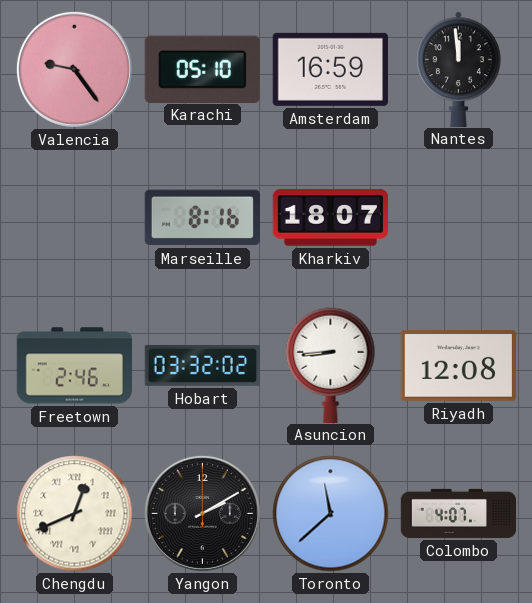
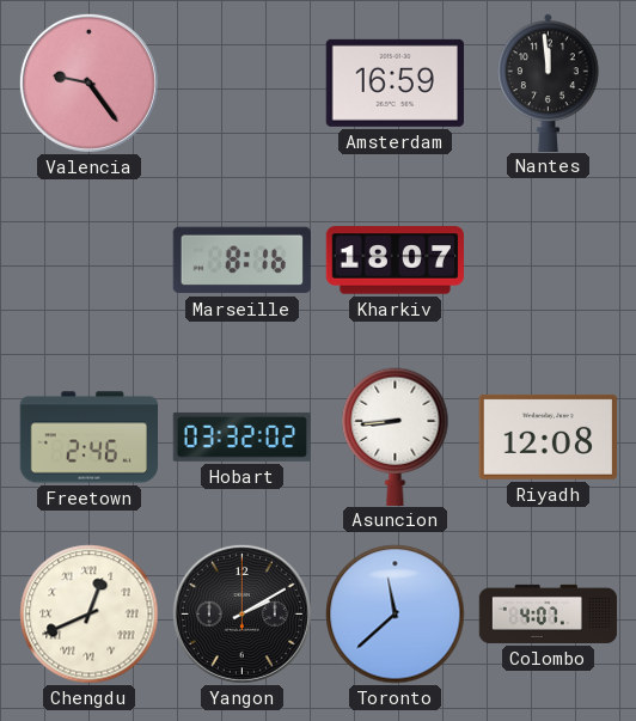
Karachi: 05:10 -> none
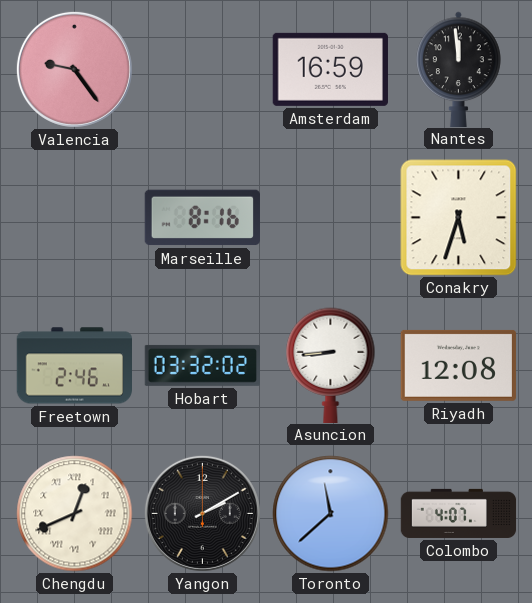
Kharkiv: 18:07 -> none
Conakry: none -> 5:33
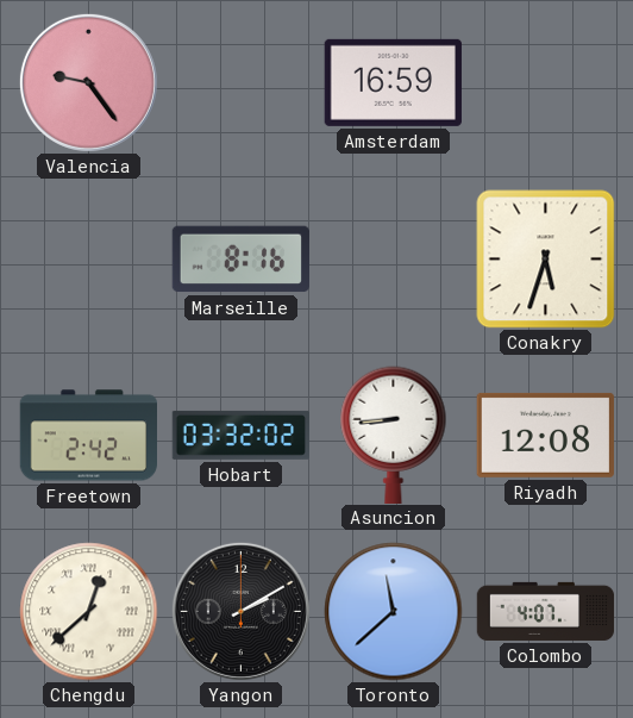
Nantes: 11:59 -> none
Freetown: 2:46 -> 2:42
Chengdu: 12:41 -> 12:38
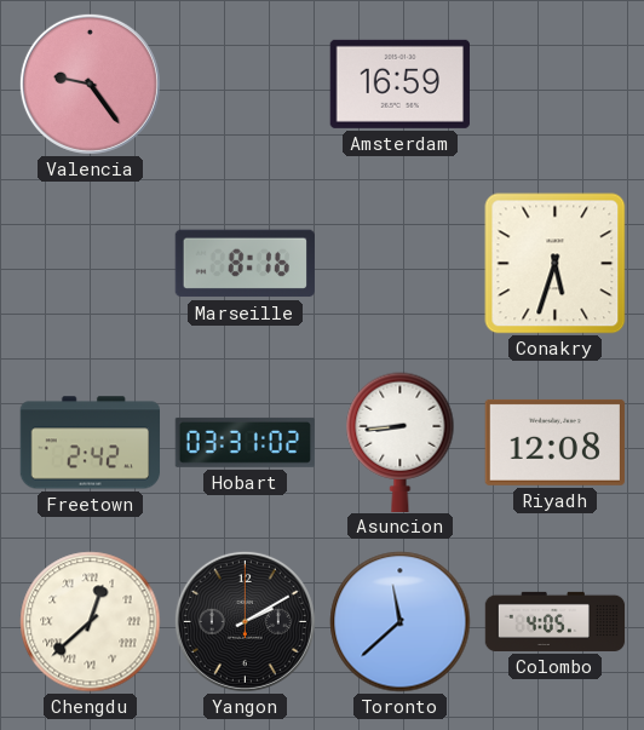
Hobart: 03:32 -> 03:31
Colombo: 4:07 -> 4:05
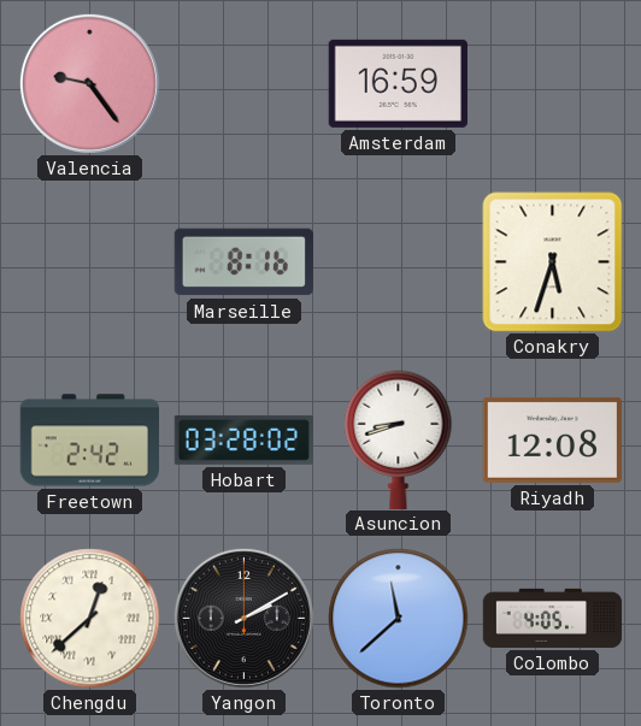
Hobart: 03:31 -> 03:28
Asuncion: 8:44 -> 8:42
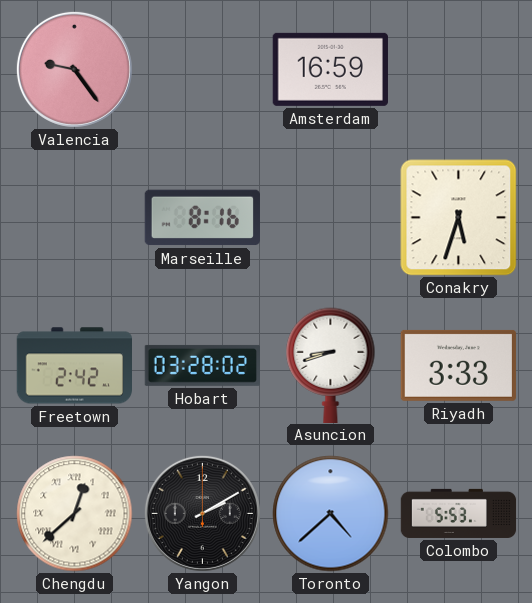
Riyadh: 12:08 -> 3:33
Toronto: 11:38 -> 4:38
Colombo: 4:05 -> 5:53
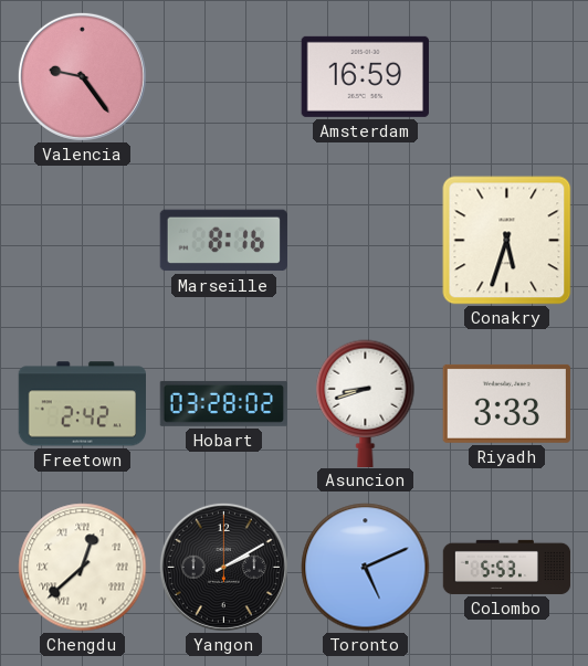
Toronto: 4:38 -> 5:11
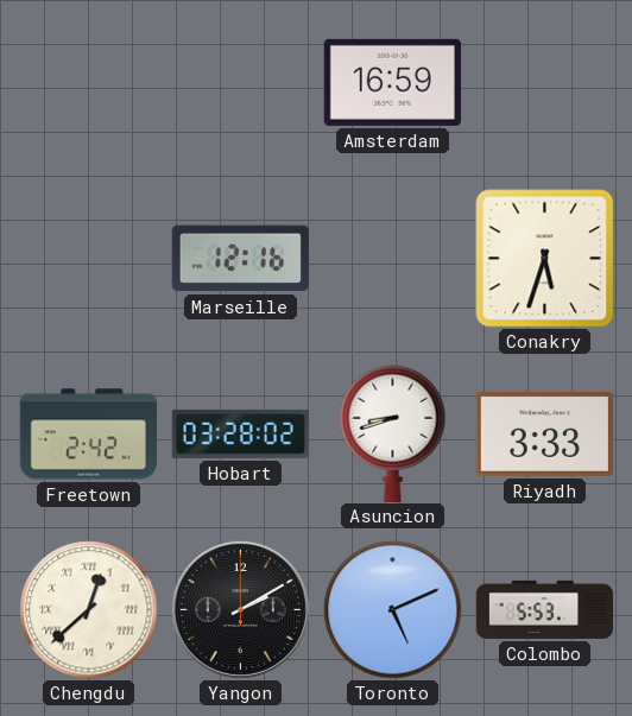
Valencia: 9:24 -> none
Marseille: 8:16 -> 12:16
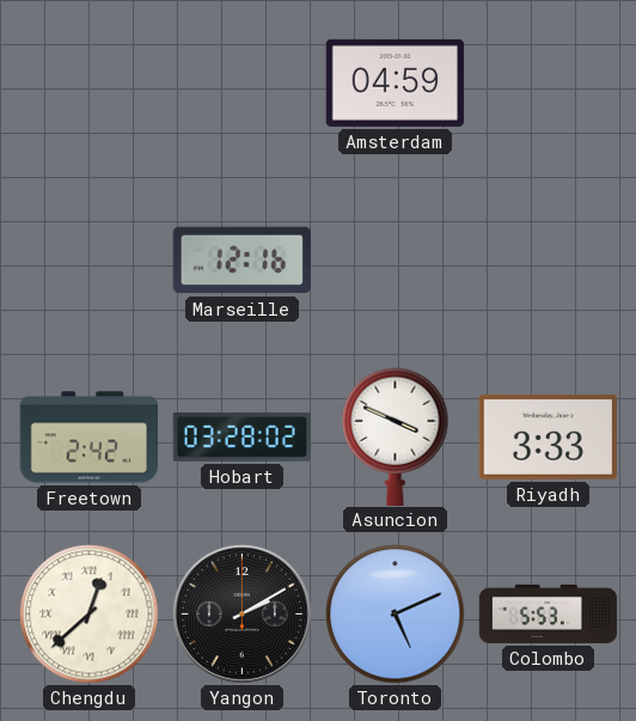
Amsterdam: 16:59 -> 04:59
Conakry: 5:33 -> none
Asuncion: 8:42 -> 3:49
